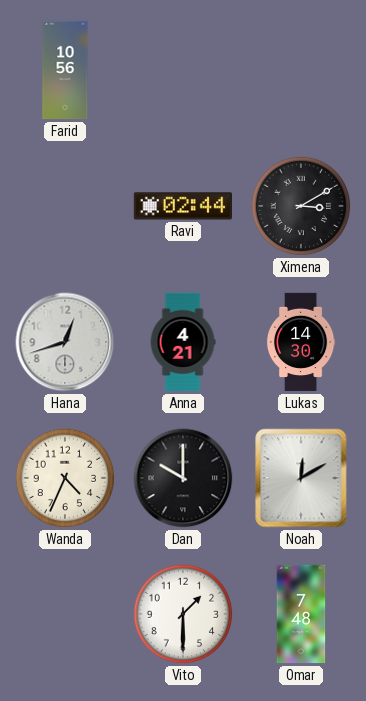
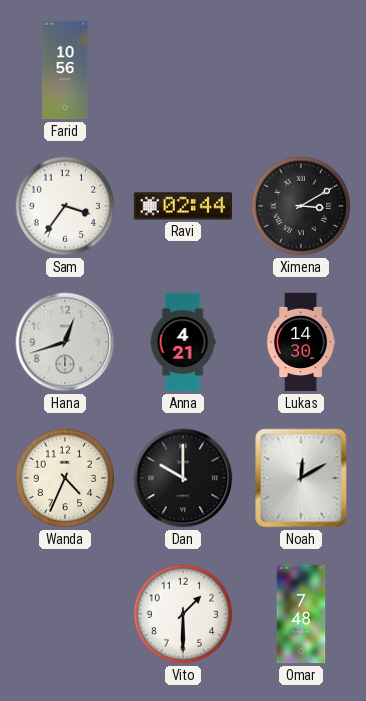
Sam: none -> 3:36
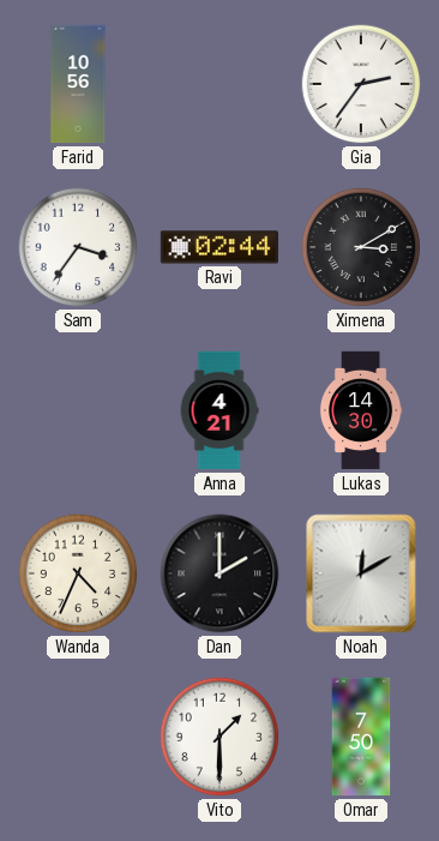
Gia: none -> 2:36
Hana: 12:42 -> none
Dan: 10:00 -> 2:00
Omar: 7:48 -> 7:50
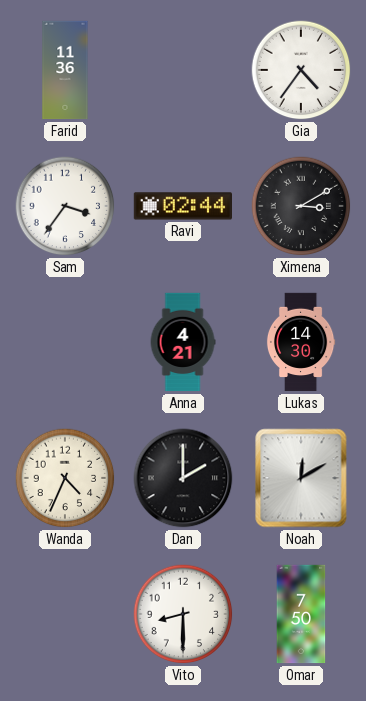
Farid: 10:56 -> 11:36
Gia: 2:36 -> 4:36
Vito: 1:30 -> 8:30
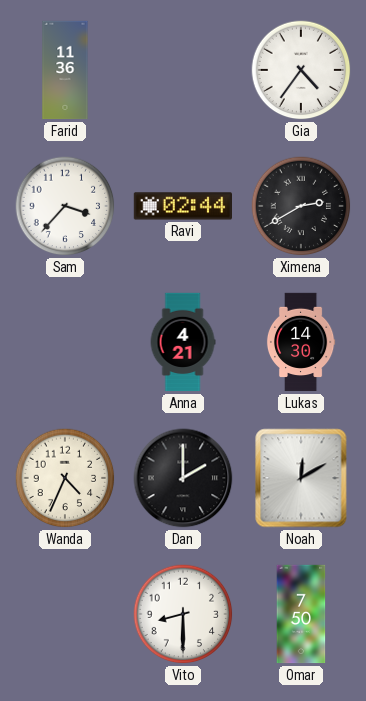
Sam: 3:36 -> 3:37
Ximena: 3:10 -> 2:40
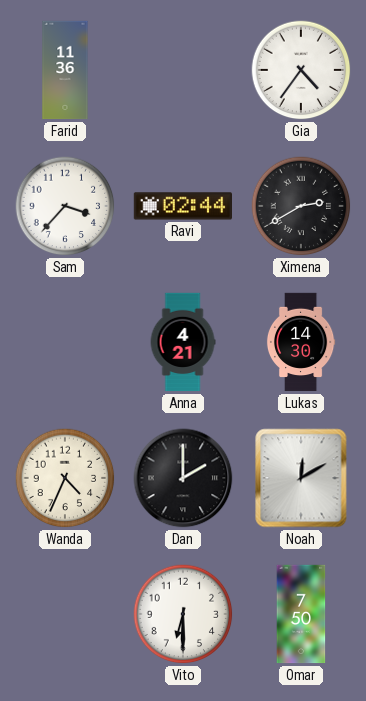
Vito: 8:30 -> 6:30
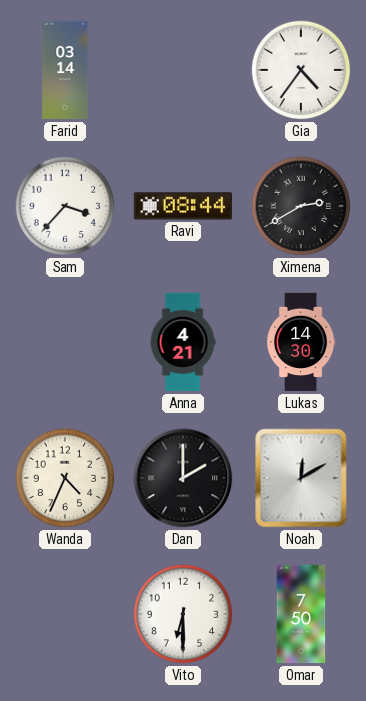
Farid: 11:36 -> 03:14
Ravi: 02:44 -> 08:44
